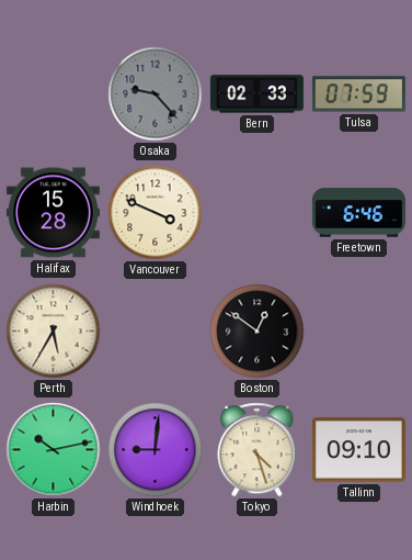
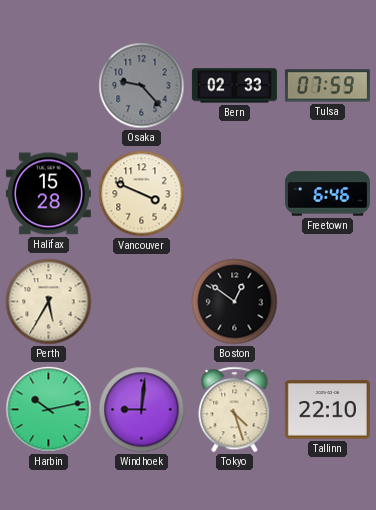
Tallinn: 09:10 -> 22:10
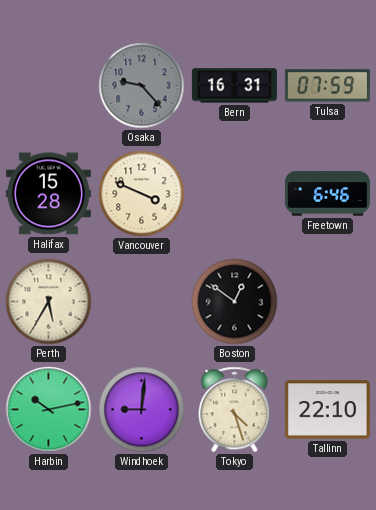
Bern: 02:33 -> 16:31
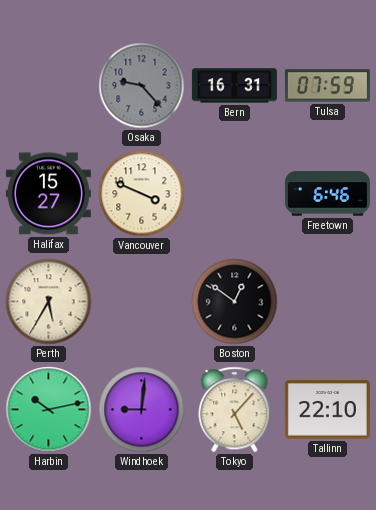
Halifax: 15:28 -> 15:27
Tokyo: 4:27 -> 5:07
